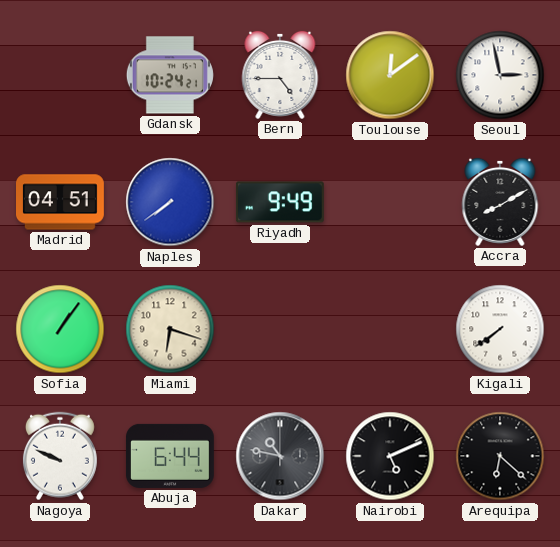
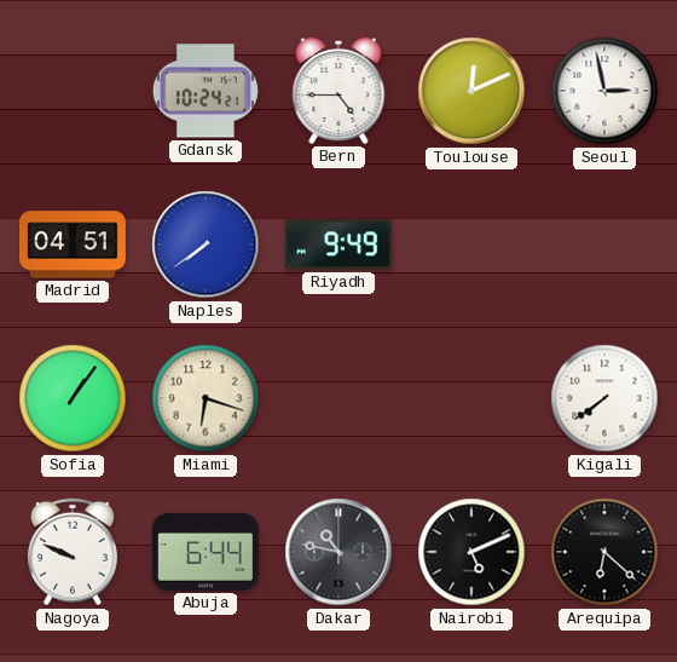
Toulouse: 12:09 -> 12:11
Accra: 8:10 -> none
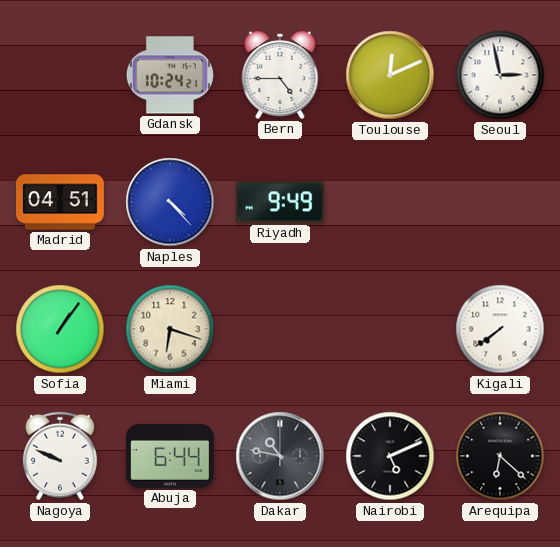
Naples: 7:39 -> 4:23
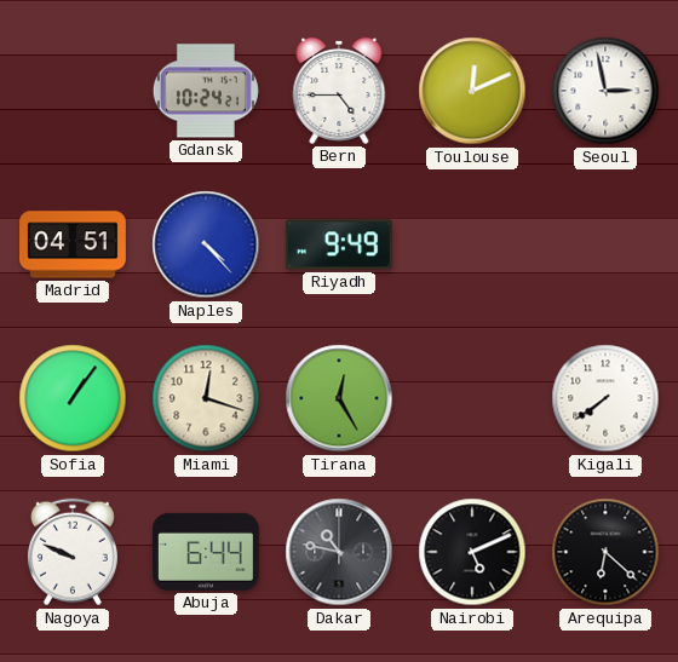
Miami: 6:18 -> 12:18
Tirana: none -> 12:25
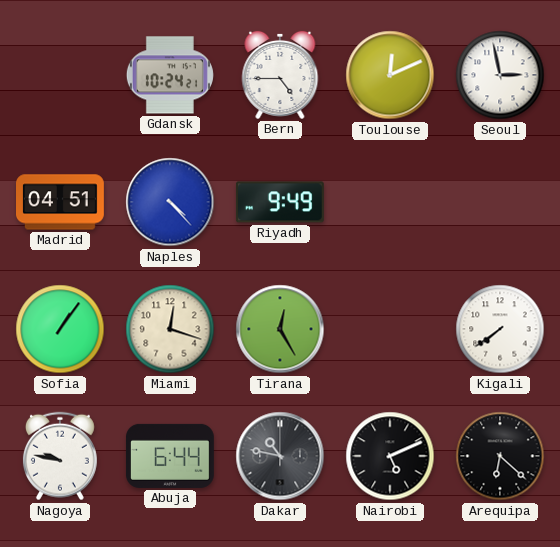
Nagoya: 9:49 -> 9:47
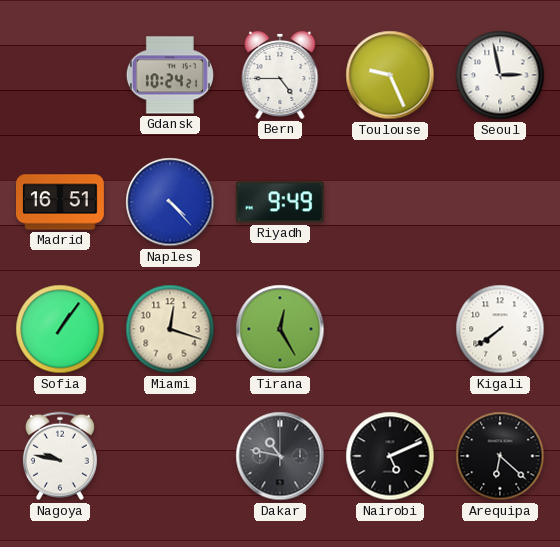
Toulouse: 12:11 -> 9:26
Madrid: 04:51 -> 16:51
Abuja: 6:44 -> none
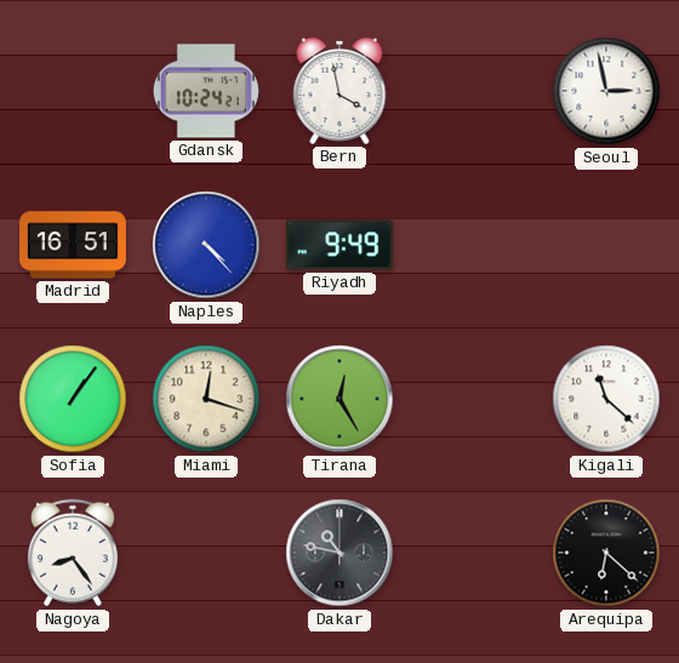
Bern: 4:45 -> 3:58
Toulouse: 9:26 -> none
Kigali: 7:39 -> 11:22
Nagoya: 9:47 -> 8:24
Nairobi: 5:11 -> none
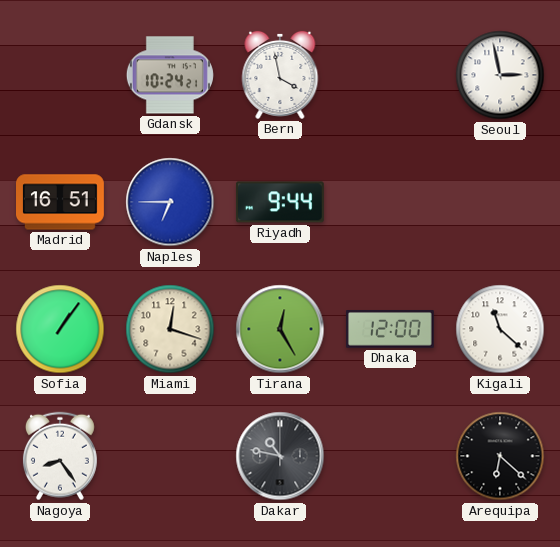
Naples: 4:23 -> 6:45
Riyadh: 9:49 -> 9:44
Dhaka: none -> 12:00
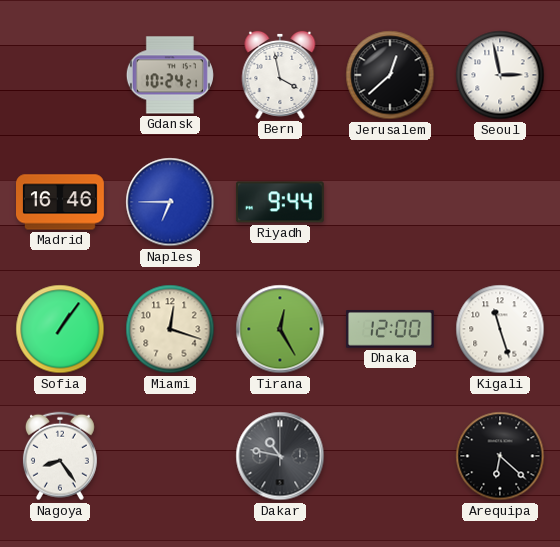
Jerusalem: none -> 12:38
Madrid: 16:51 -> 16:46
Kigali: 11:22 -> 11:27
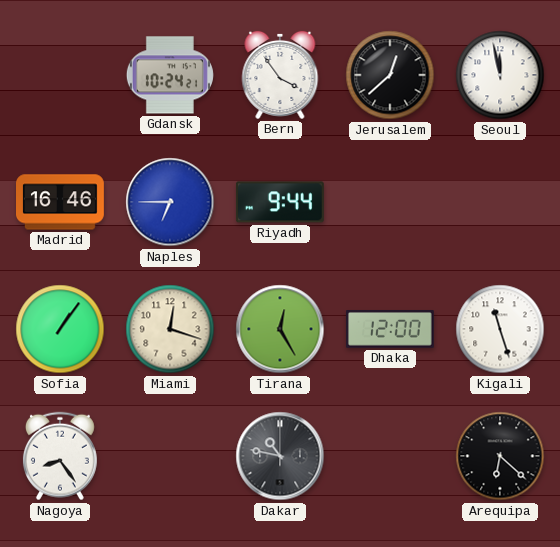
Bern: 3:58 -> 3:54
Seoul: 2:58 -> 11:58
